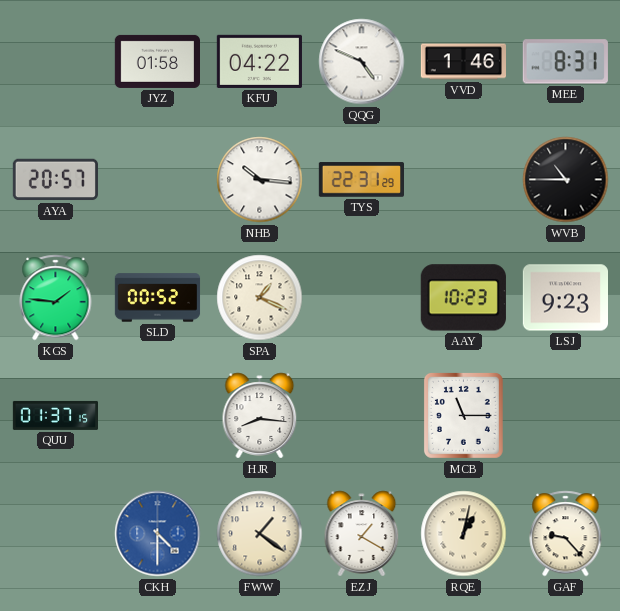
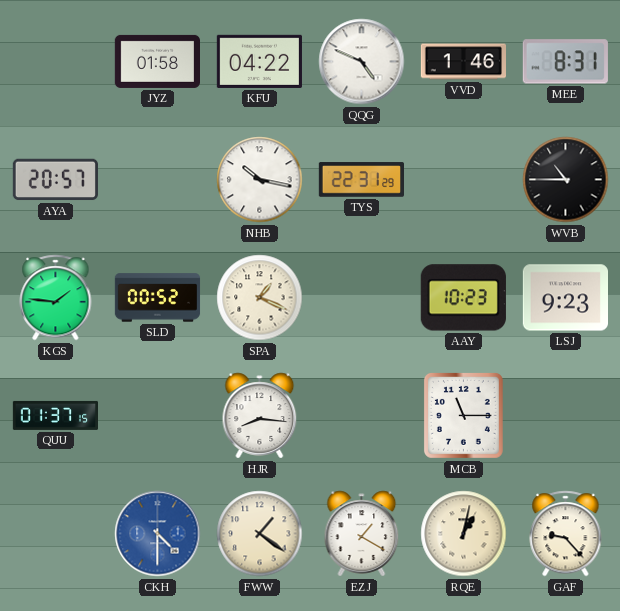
NHB: 10:16 -> 10:17
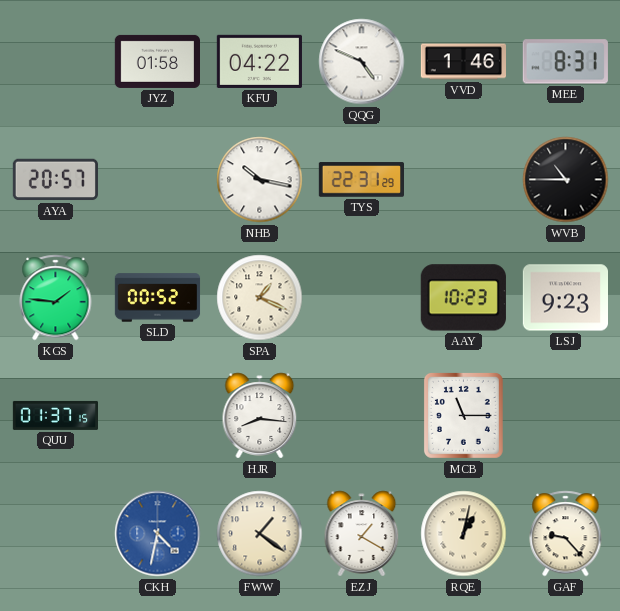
CKH: 4:30 -> 4:32
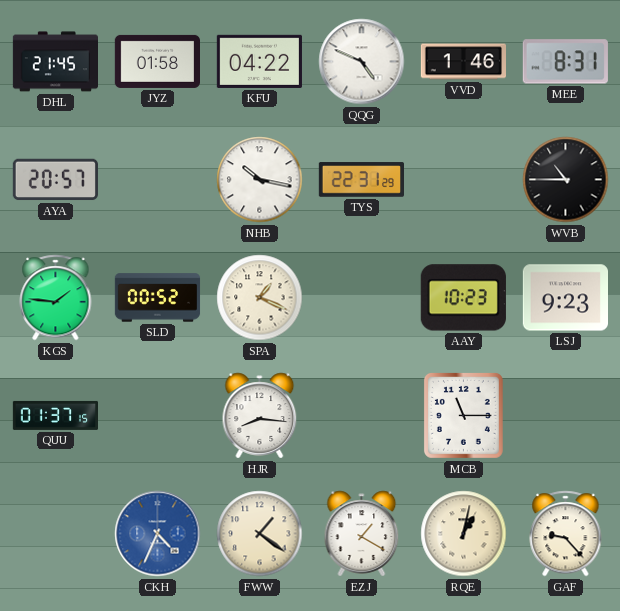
DHL: none -> 21:45
CKH: 4:32 -> 4:34
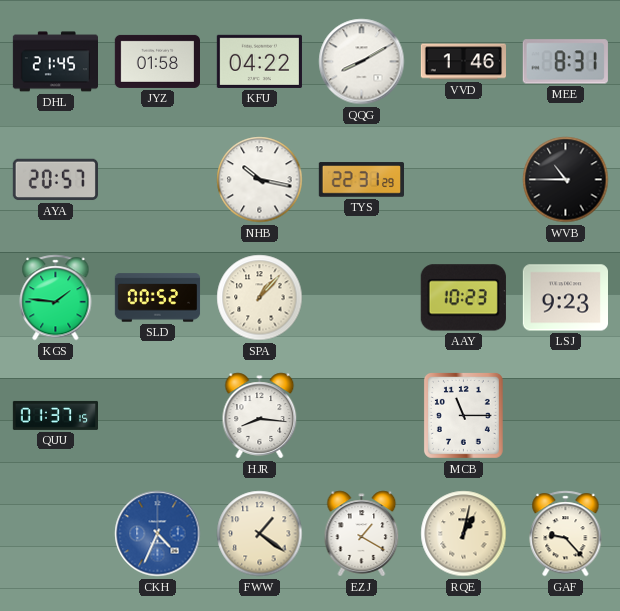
QQG: 4:49 -> 8:10
SPA: 1:19 -> 1:07
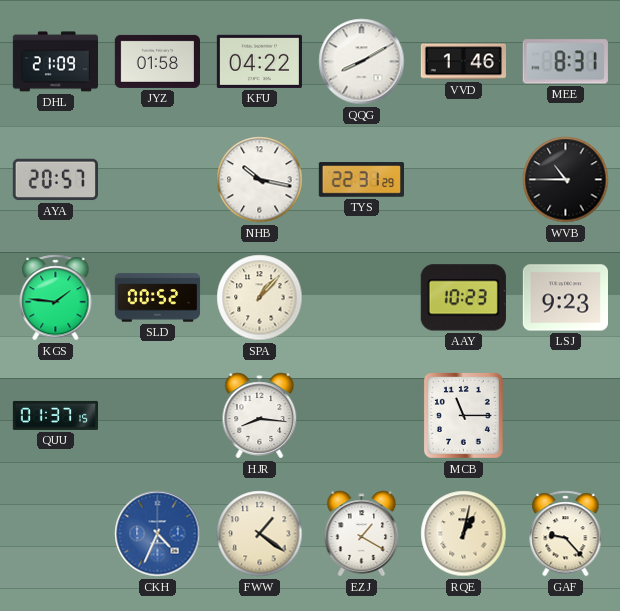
DHL: 21:45 -> 21:09
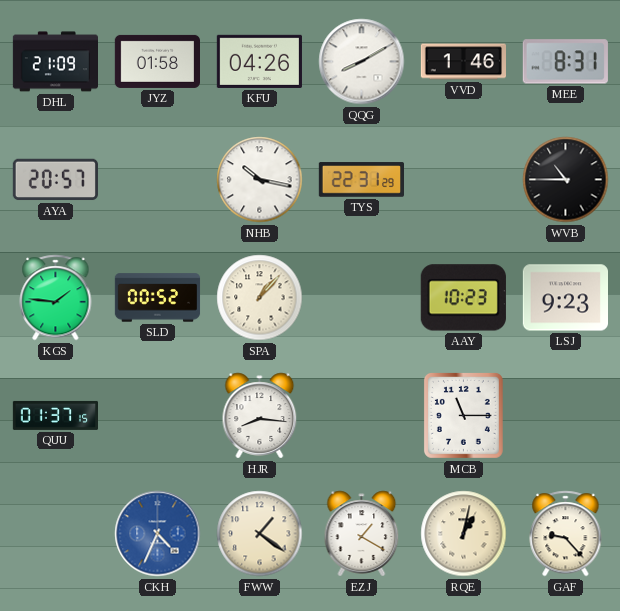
KFU: 04:22 -> 04:26
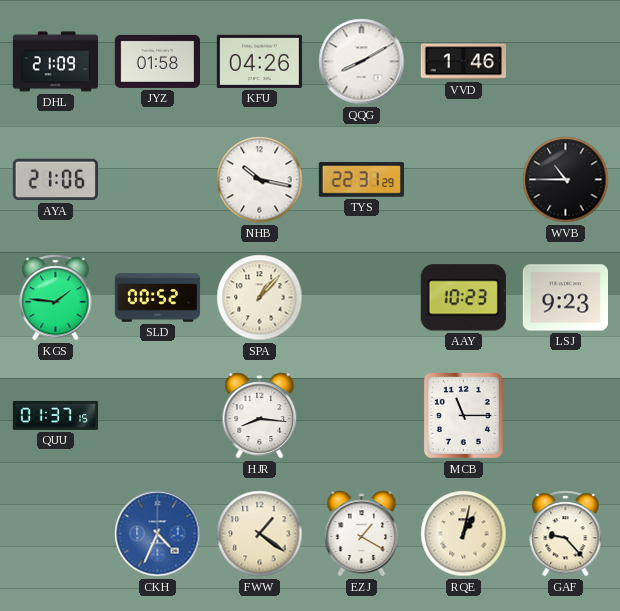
MEE: 8:31 -> none
AYA: 20:57 -> 21:06
